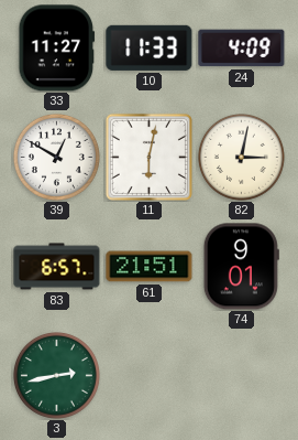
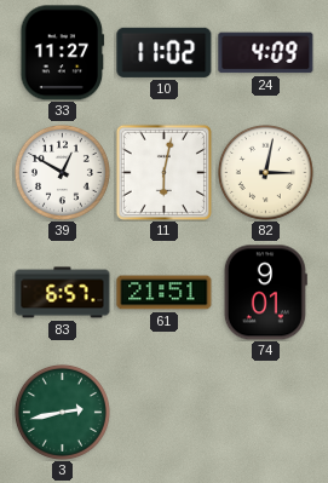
10: 11:33 -> 11:02
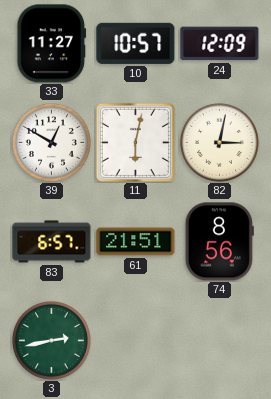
10: 11:02 -> 10:57
24: 4:09 -> 12:09
74: 9:01 -> 8:56
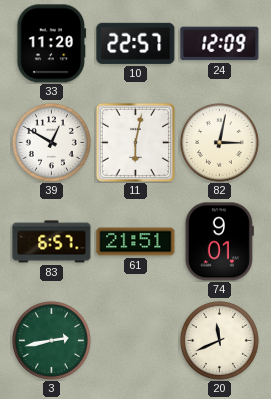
33: 11:27 -> 11:20
10: 10:57 -> 22:57
74: 8:56 -> 9:01
20: none -> 11:41
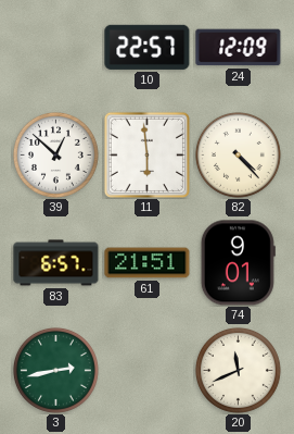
33: 11:20 -> none
39: 12:50 -> 12:52
11: 6:02 -> 5:59
82: 3:02 -> 4:23
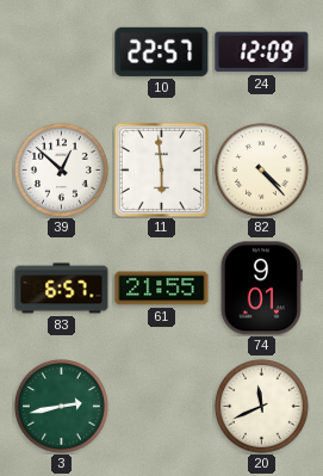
61: 21:51 -> 21:55
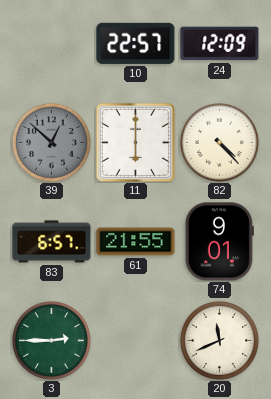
39 dial: white -> grey
11: 5:59 -> 6:00
3: 2:43 -> 2:45
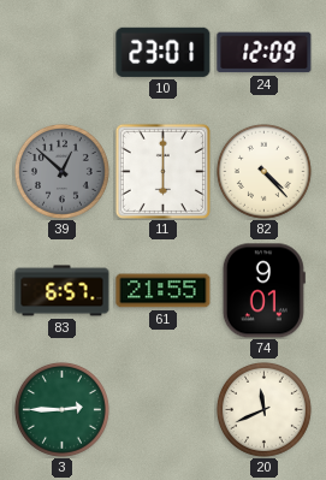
10: 22:57 -> 23:01
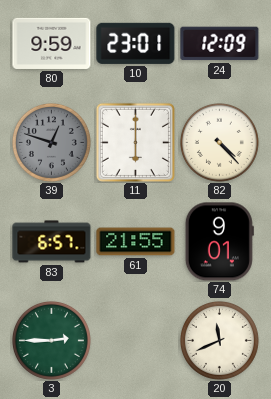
80: none -> 9:59
39: 12:52 -> 12:48
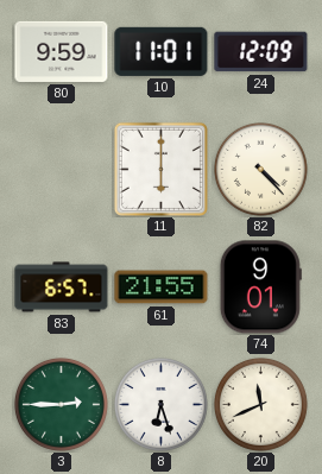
10: 23:01 -> 11:01
39: 12:48 -> none
8: none -> 6:27
